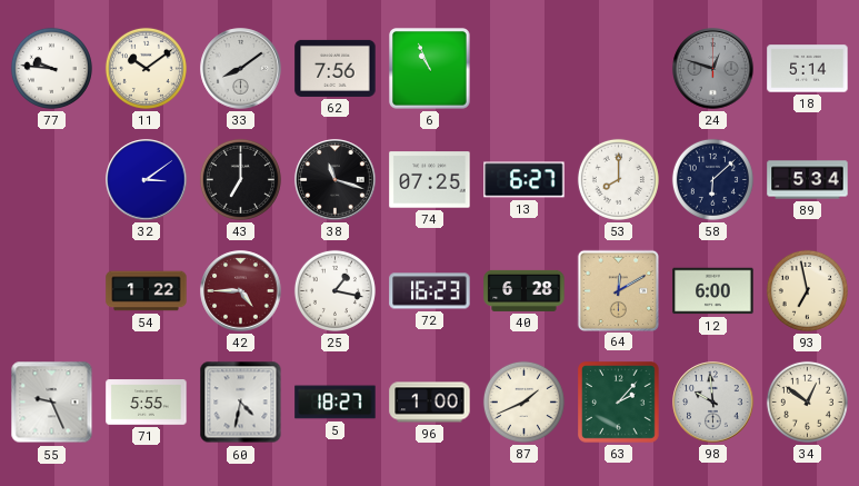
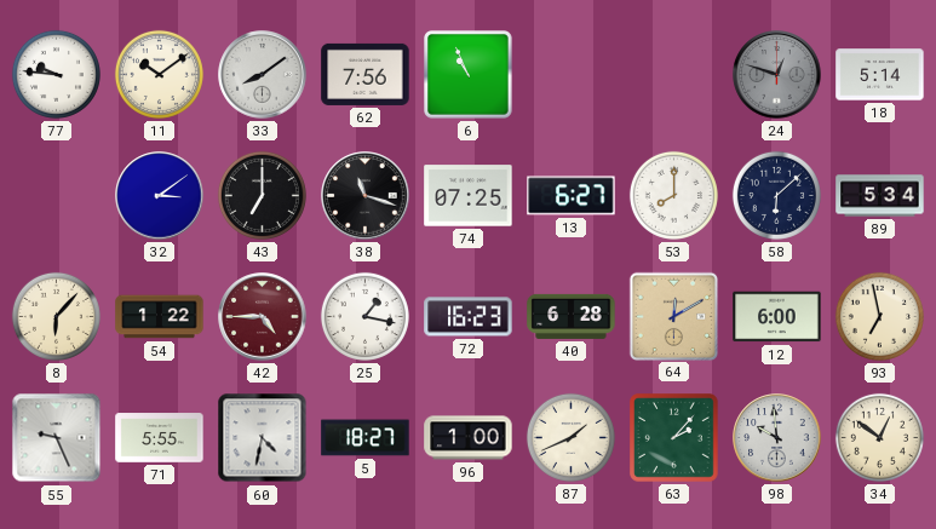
8: none -> 6:07
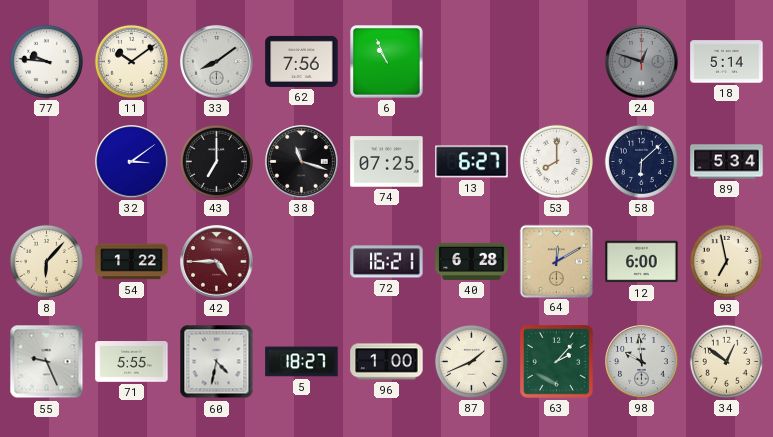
25: 1:17 -> none
72: 16:23 -> 16:21
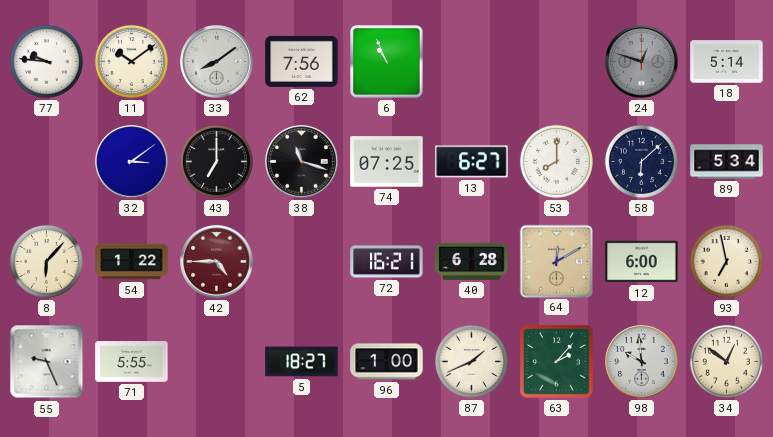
60: 4:32 -> none
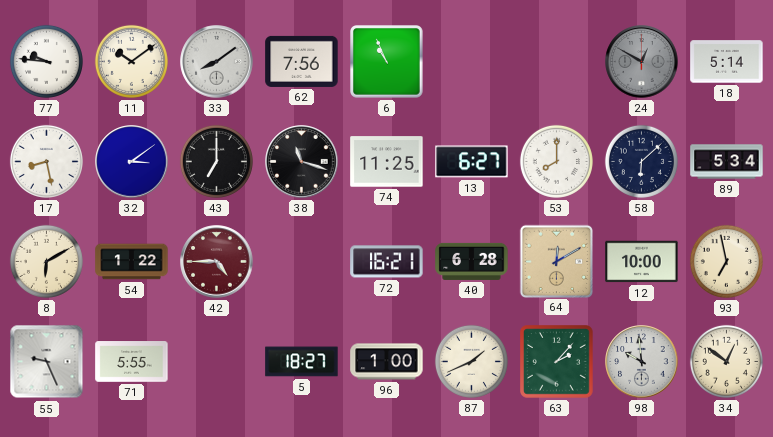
24: 12:48 -> 12:50
17: none -> 8:28
74: 07:25 -> 11:25
8: 6:07 -> 6:10
12: 6:00 -> 10:00
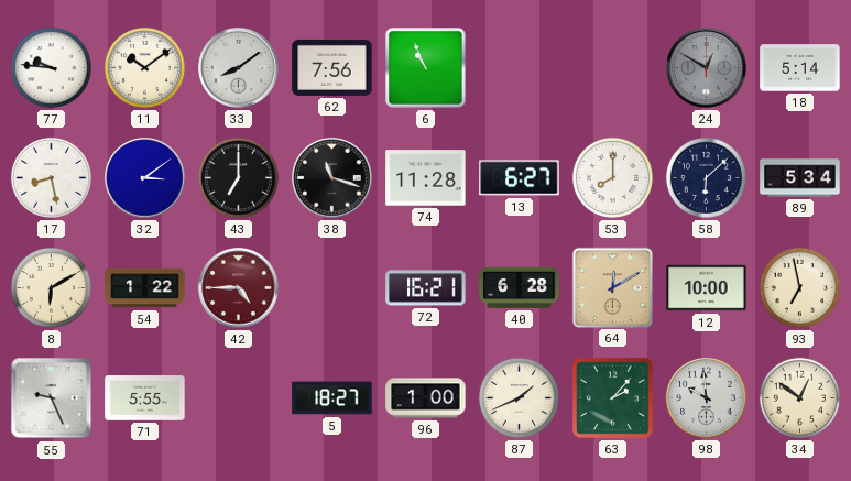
74: 11:25 -> 11:28
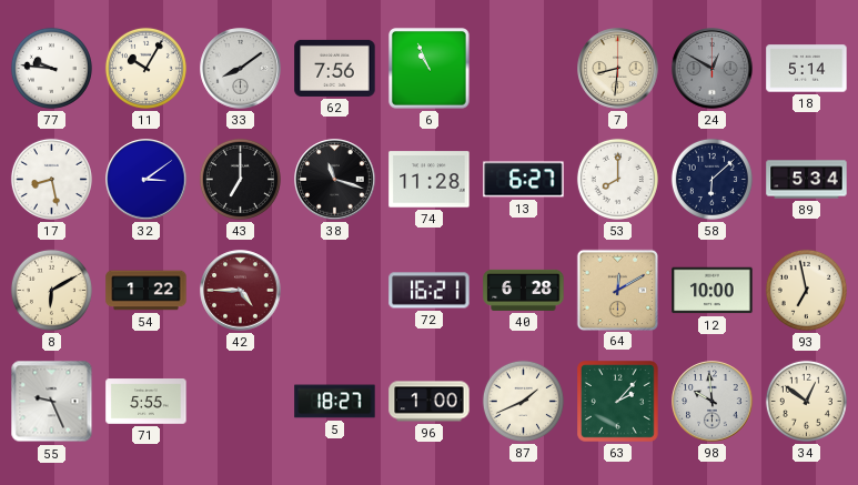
11: 10:09 -> 10:05
7: none -> 8:31
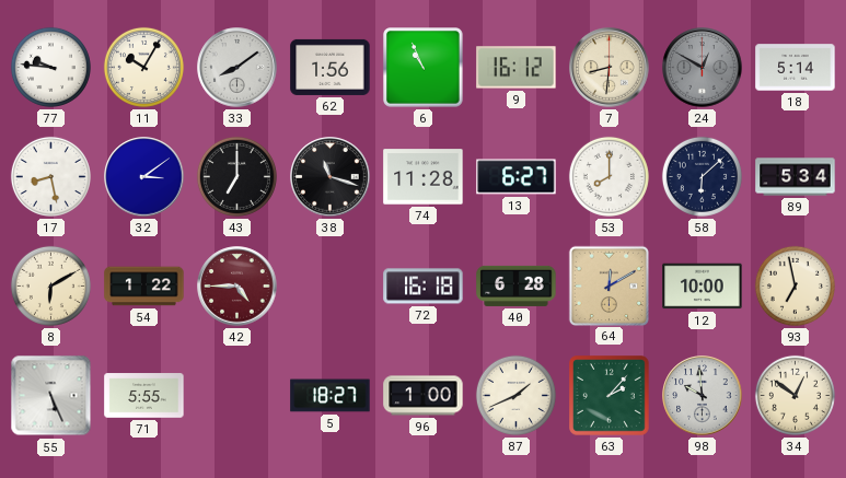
62: 7:56 -> 1:56
9: none -> 16:12
72: 16:21 -> 16:18
55: 9:26 -> 5:26
